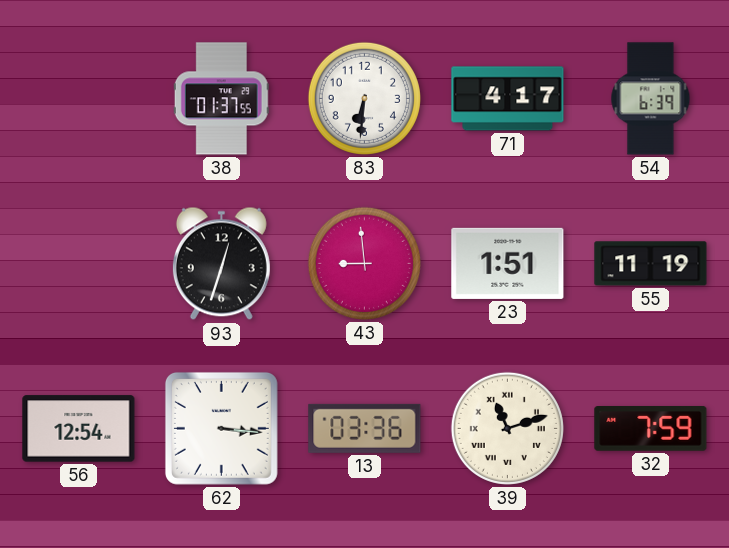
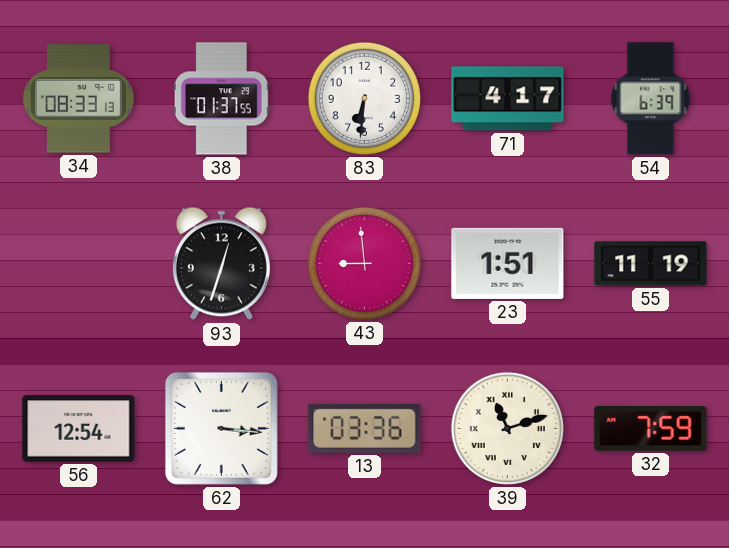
34: none -> 08:33
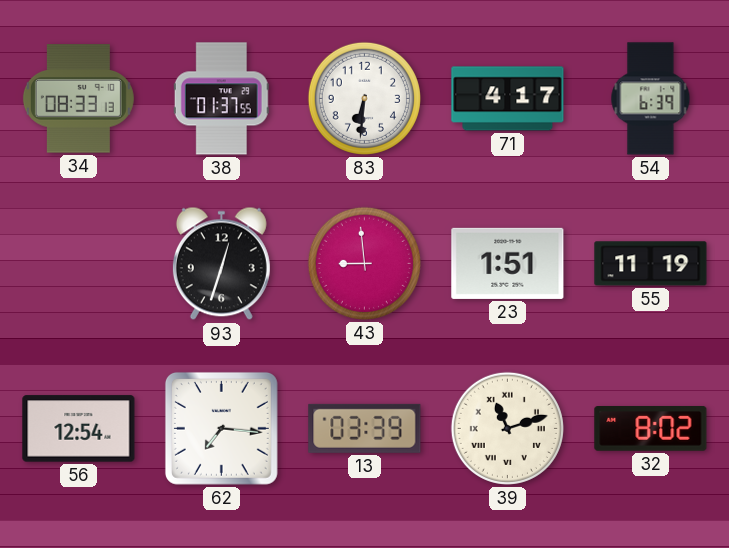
62: 3:16 -> 7:16
13: 03:36 -> 03:39
32: 7:59 -> 8:02
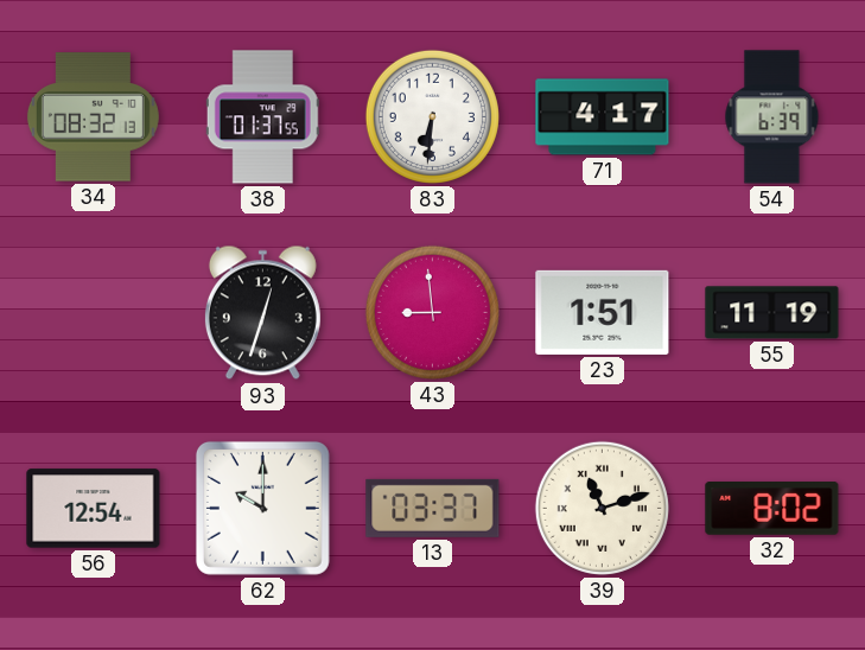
34: 08:33 -> 08:32
62: 7:16 -> 10:00
13: 03:39 -> 03:37
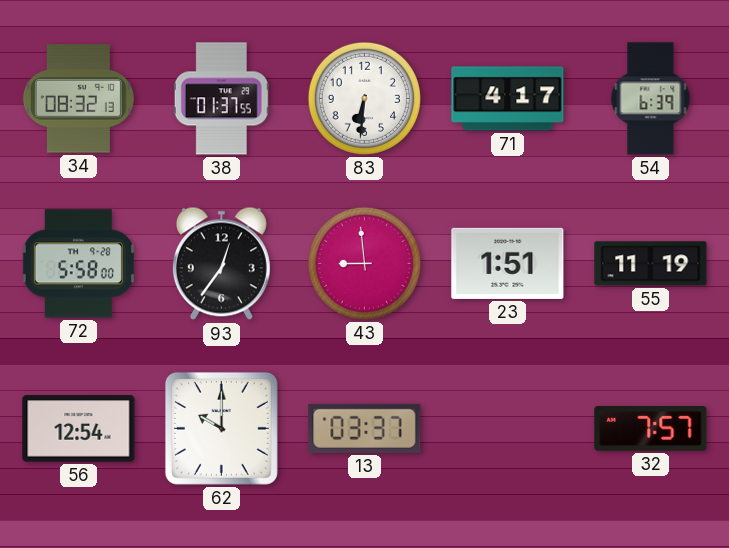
72: none -> 5:58
93: 12:33 -> 12:36
39: 11:12 -> none
32: 8:02 -> 7:57
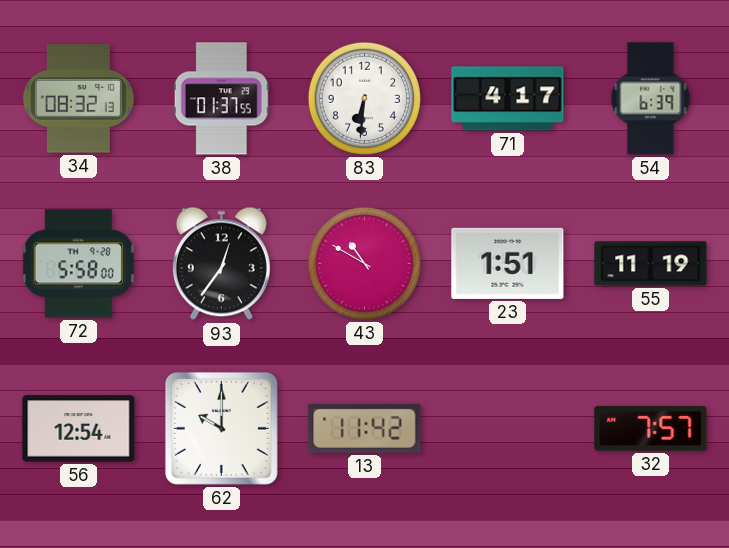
43: 8:59 -> 10:50
13: 03:37 -> 11:42
